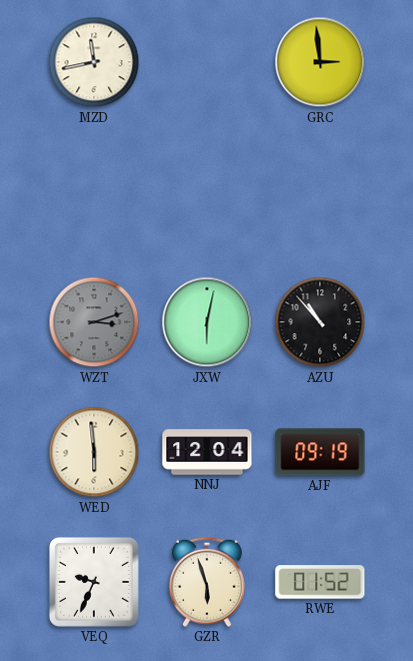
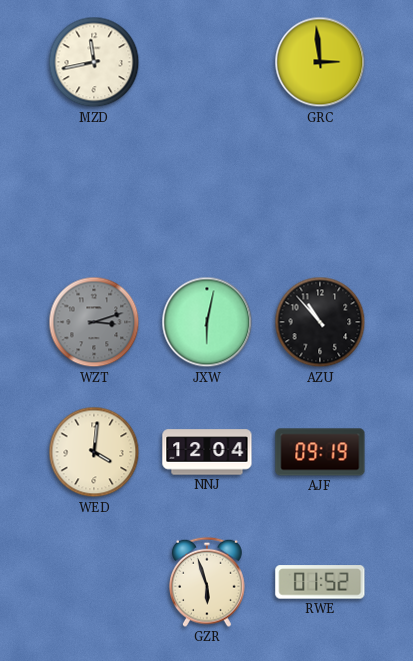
WED: 5:59 -> 4:01
VEQ: 9:34 -> none
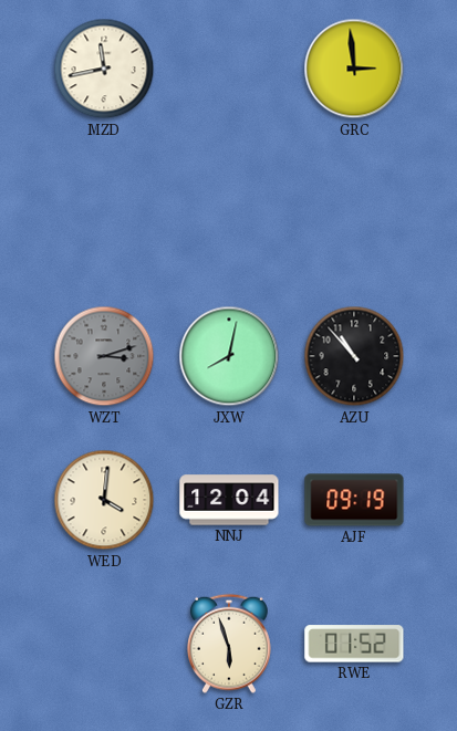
JXW: 6:02 -> 8:02
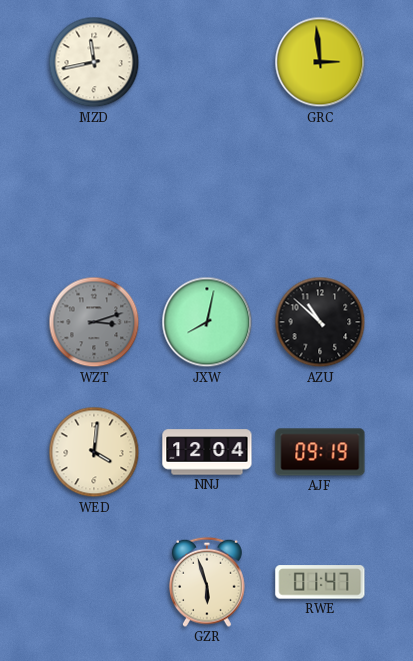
AZU: 10:53 -> 10:52
RWE: 01:52 -> 01:47
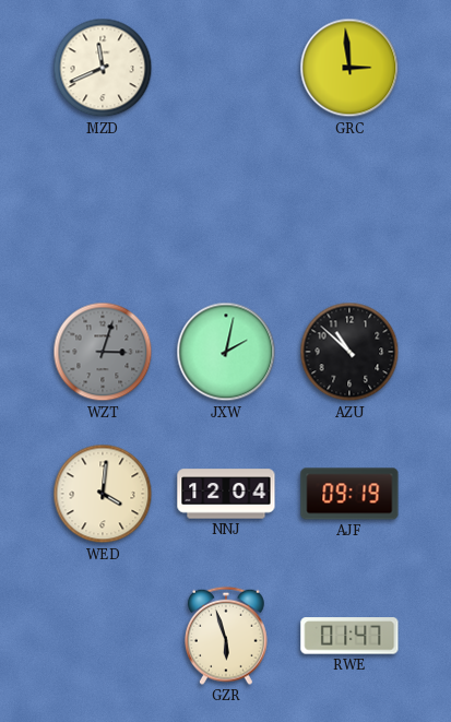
MZD: 11:43 -> 11:41
WZT: 3:12 -> 3:03
JXW: 8:02 -> 2:02
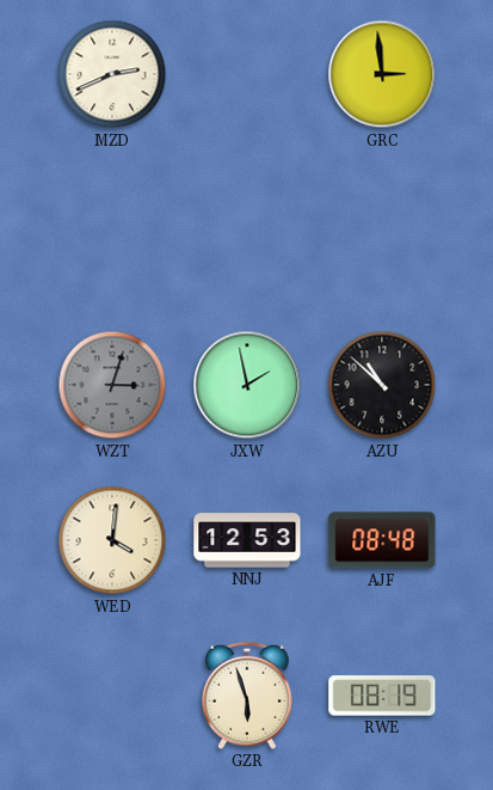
MZD: 11:41 -> 2:41
JXW: 2:02 -> 1:58
NNJ: 12:04 -> 12:53
AJF: 09:19 -> 08:48
RWE: 01:47 -> 08:19
